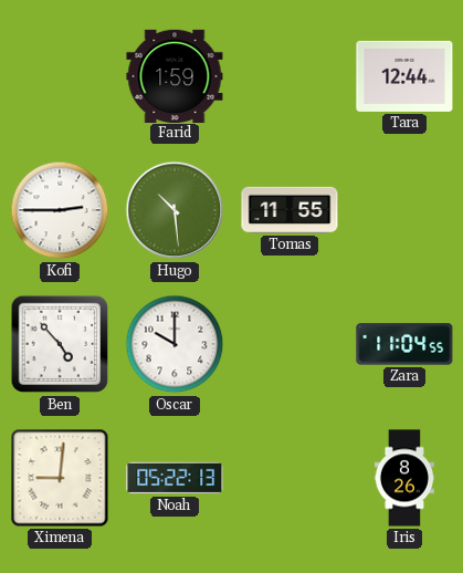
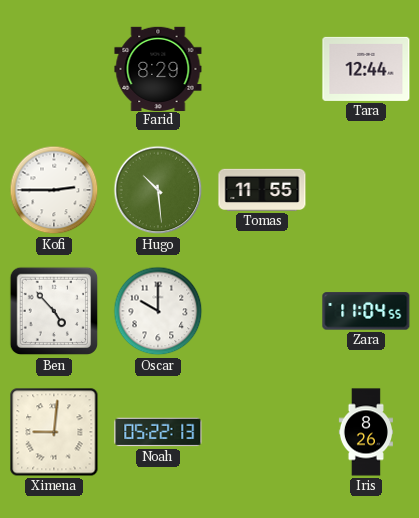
Farid: 1:59 -> 8:29
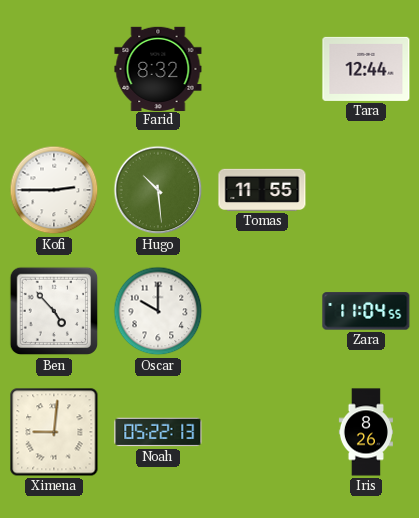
Farid: 8:29 -> 8:32
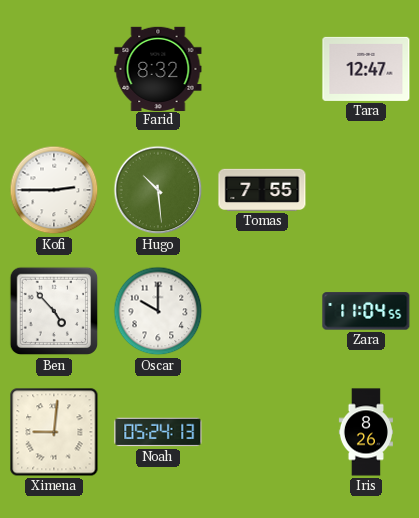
Tara: 12:44 -> 12:47
Tomas: 11:55 -> 7:55
Noah: 05:22 -> 05:24
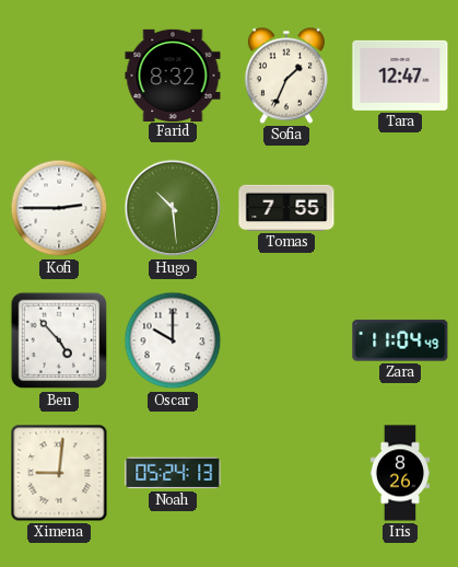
Sofia: none -> 1:34
Zara: 11:04:55 -> 11:04:49
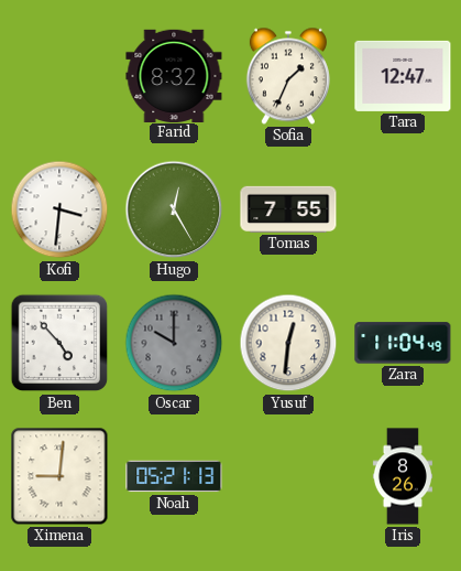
Kofi: 2:45 -> 3:31
Hugo: 10:29 -> 12:25
Oscar dial: white -> grey
Yusuf: none -> 12:31
Noah: 05:24 -> 05:21
